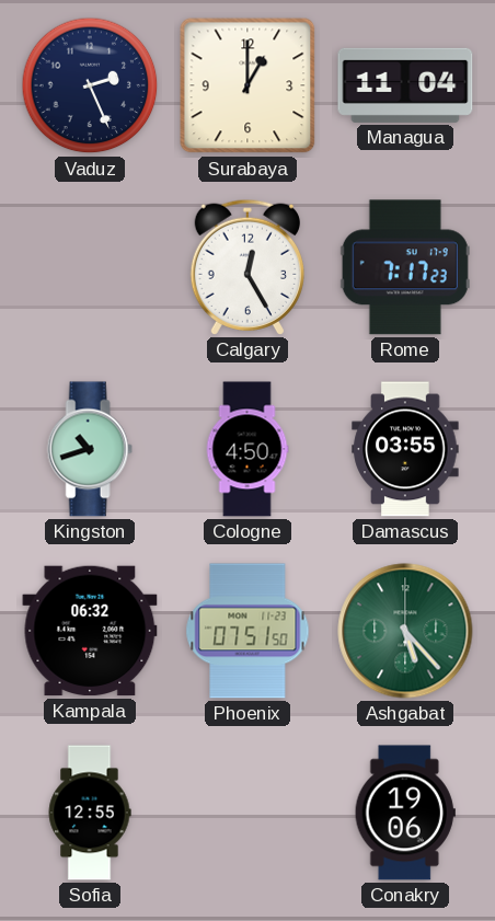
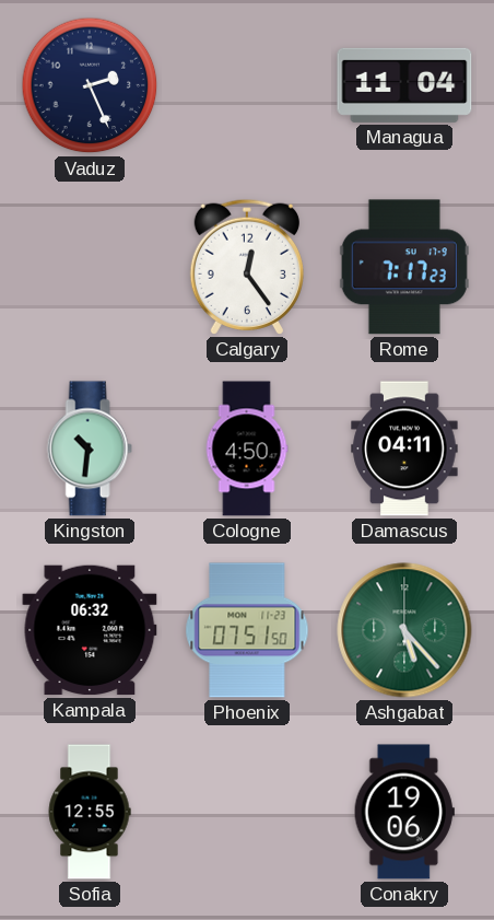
Surabaya: 1:00 -> none
Calgary: 12:25 -> 12:24
Kingston: 10:42 -> 10:31
Damascus: 03:55 -> 04:11
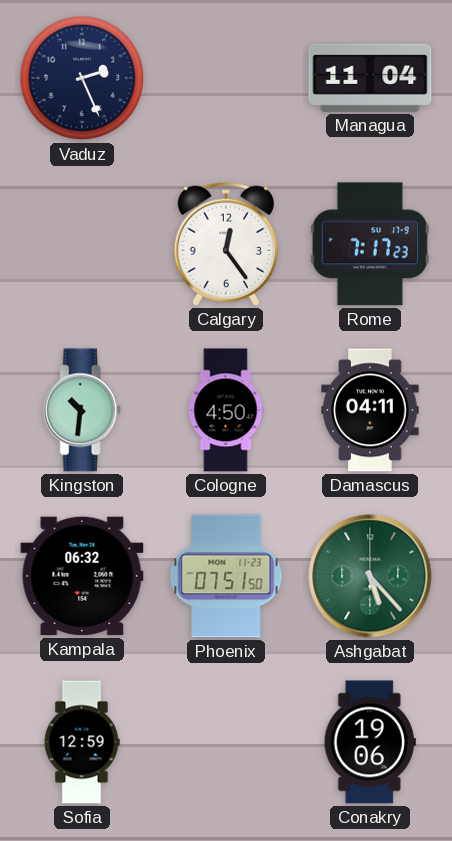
Sofia: 12:55 -> 12:59
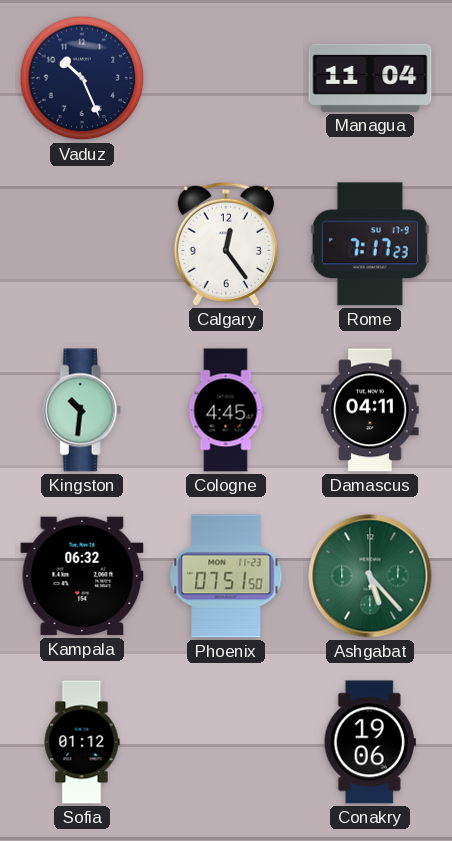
Vaduz: 2:26 -> 10:26
Cologne: 4:50 -> 4:45
Sofia: 12:59 -> 01:12
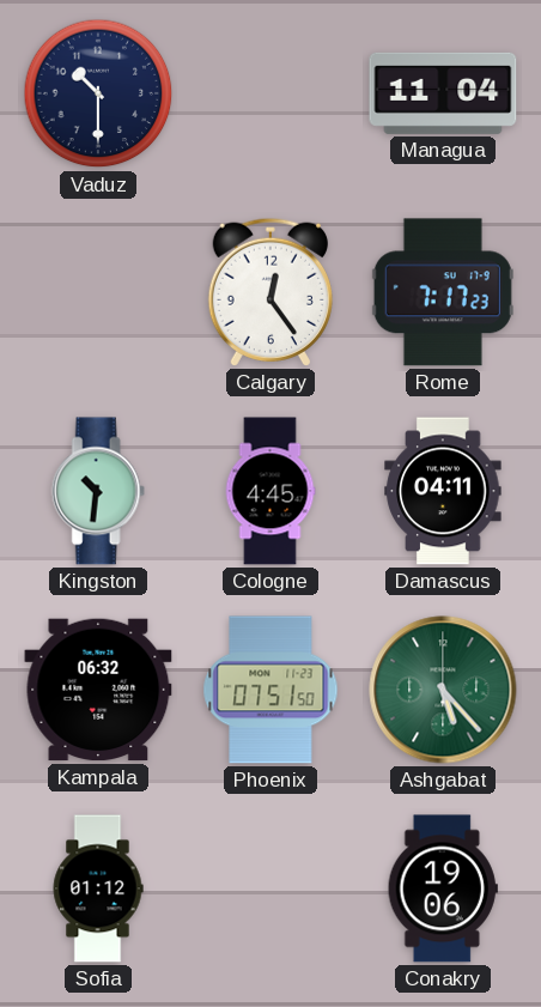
Vaduz: 10:26 -> 10:30
